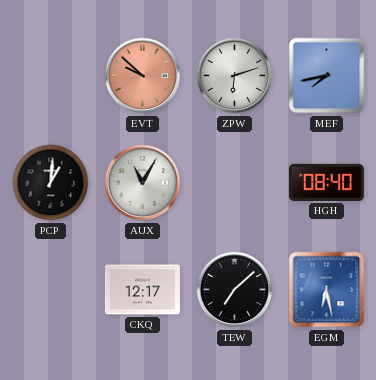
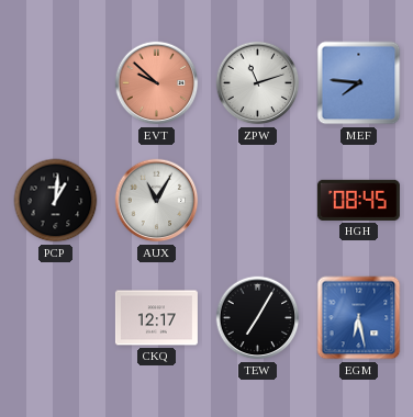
ZPW: 6:12 -> 11:12
MEF: 7:43 -> 7:46
HGH: 08:40 -> 08:45
TEW: 7:08 -> 7:05
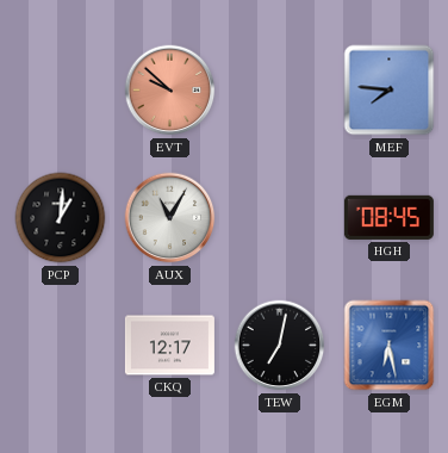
ZPW: 11:12 -> none
TEW: 7:05 -> 7:02
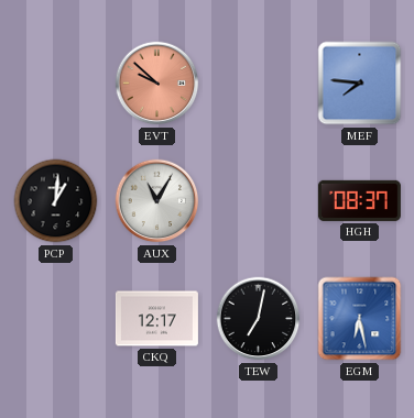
HGH: 08:45 -> 08:37
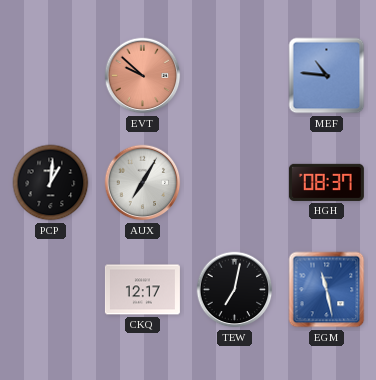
MEF: 7:46 -> 10:46
AUX: 11:05 -> 7:05
EGM: 6:28 -> 11:28
